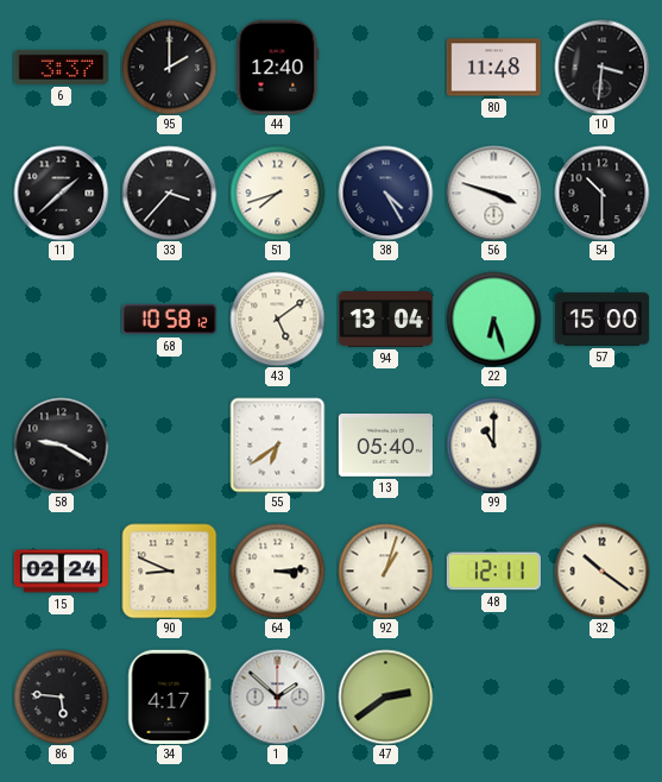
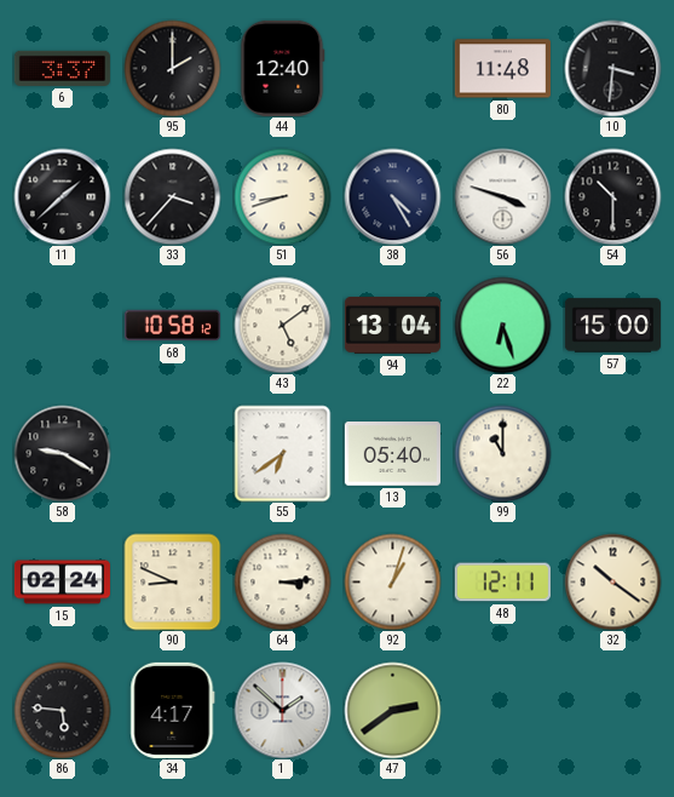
51: 7:42 -> 8:42
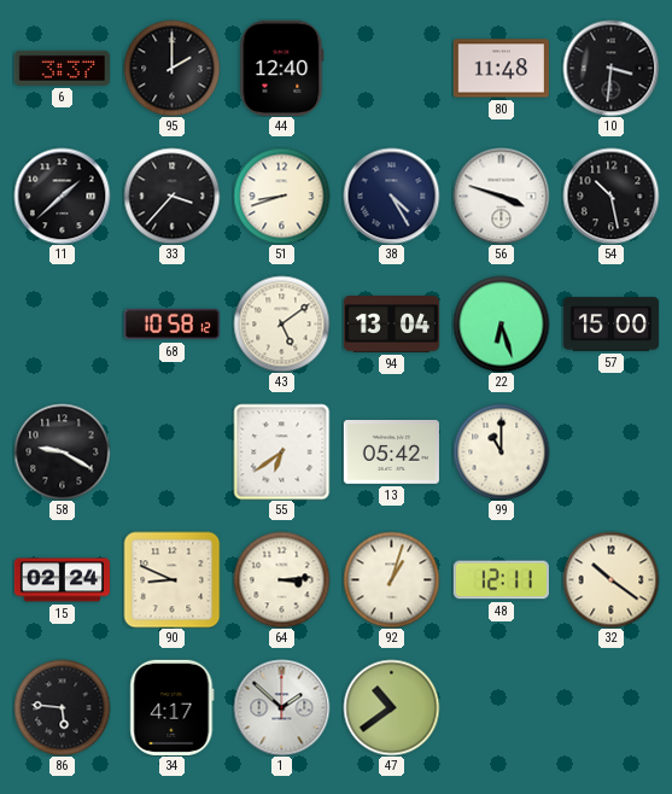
54: 10:30 -> 10:28
13: 05:40 -> 05:42
47: 2:39 -> 10:39
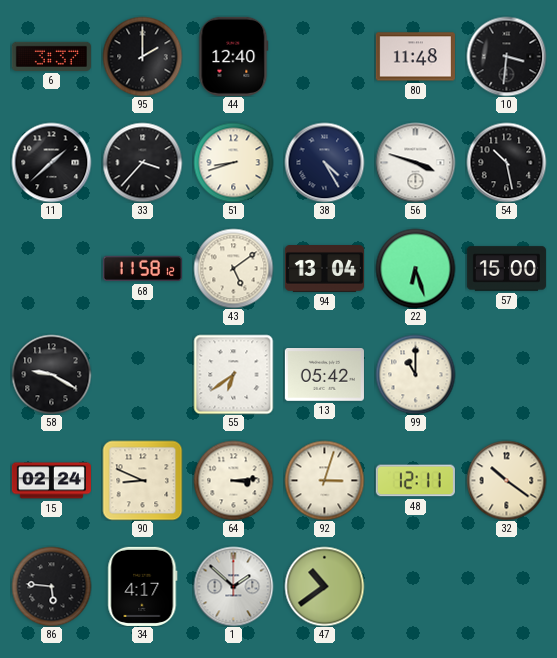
68: 10:58 -> 11:58
92: 1:03 -> 3:03
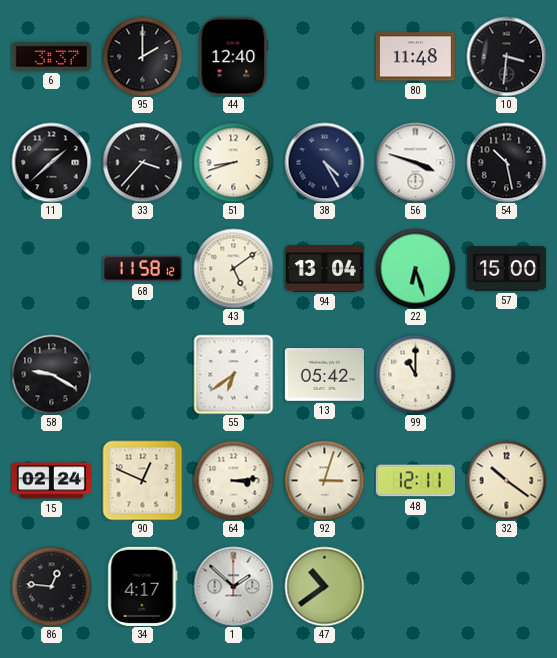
90: 8:49 -> 12:49
86: 5:46 -> 12:46
